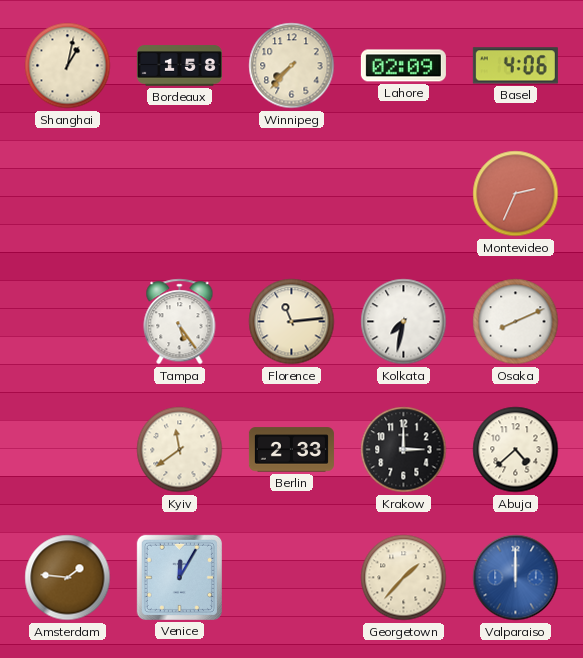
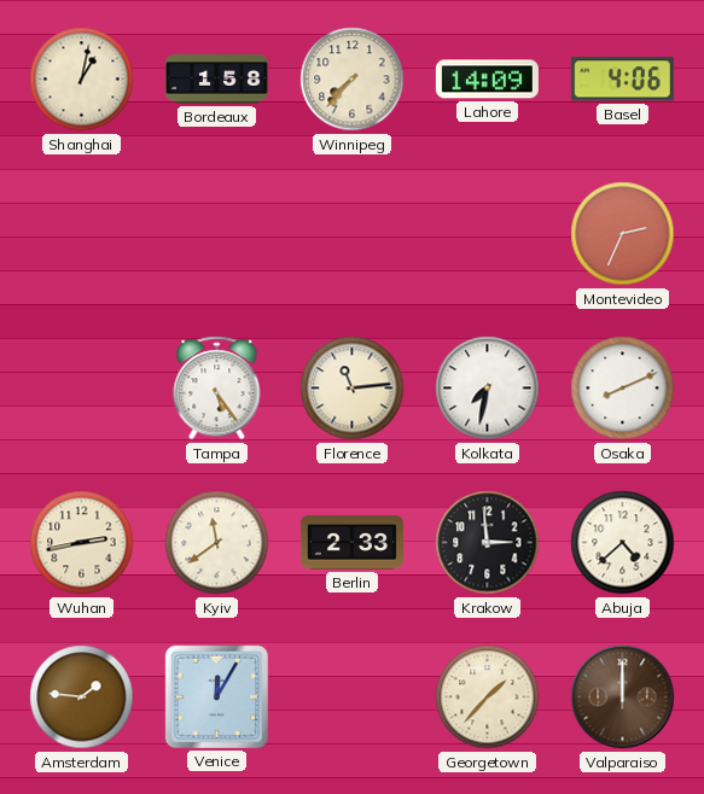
Lahore: 02:09 -> 14:09
Wuhan: none -> 2:43
Krakow: 3:00 -> 2:59
Valparaiso dial: blue -> brown
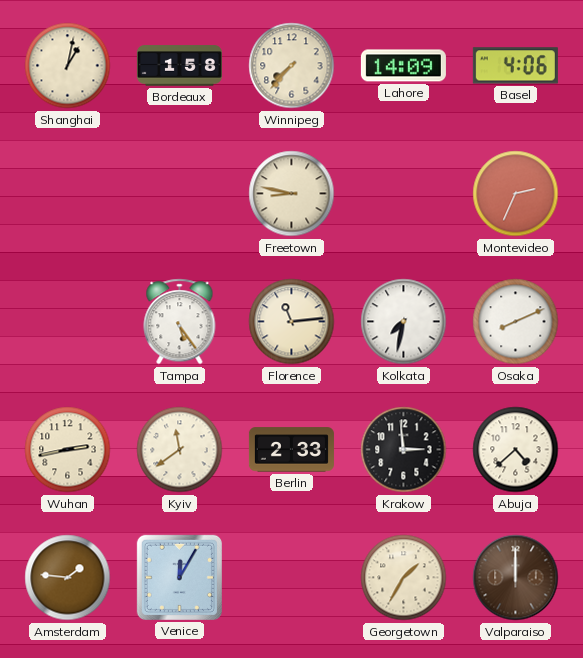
Freetown: none -> 8:47
Georgetown: 1:37 -> 1:35
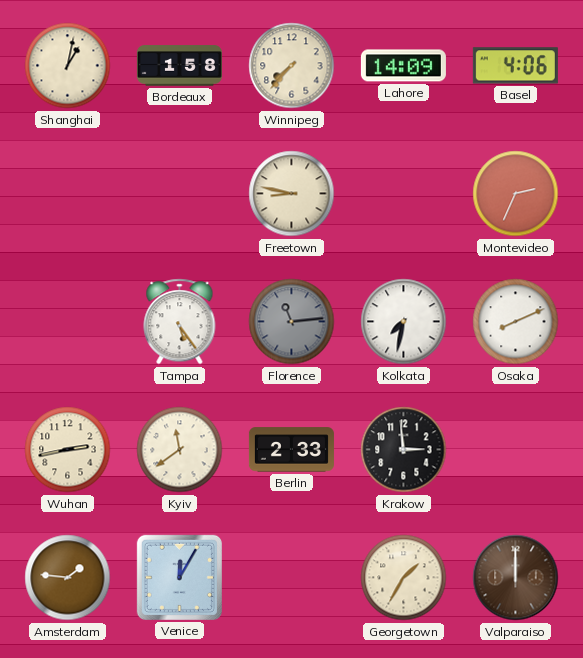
Florence dial: cream -> grey
Abuja: 4:38 -> none
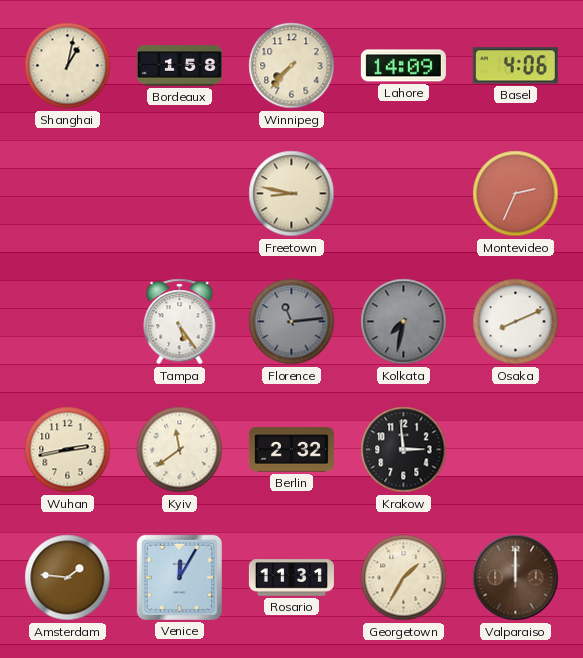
Kolkata dial: white -> grey
Berlin: 2:33 -> 2:32
Rosario: none -> 11:31
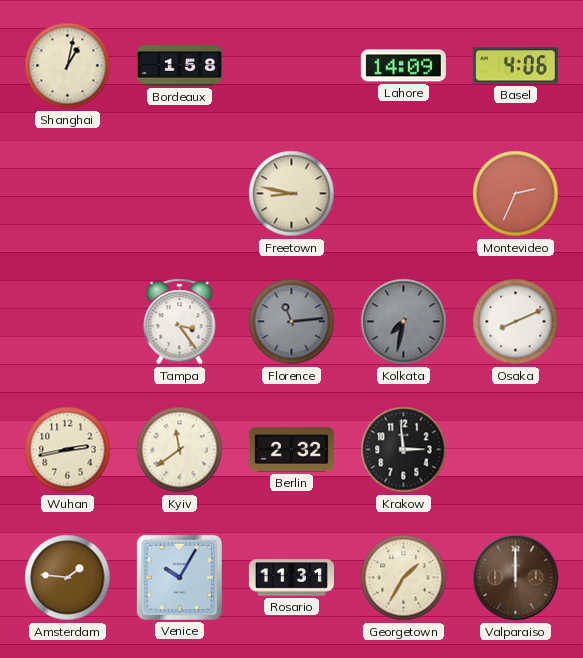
Winnipeg: 7:37 -> none
Tampa: 5:24 -> 3:24
Venice: 12:05 -> 10:05
